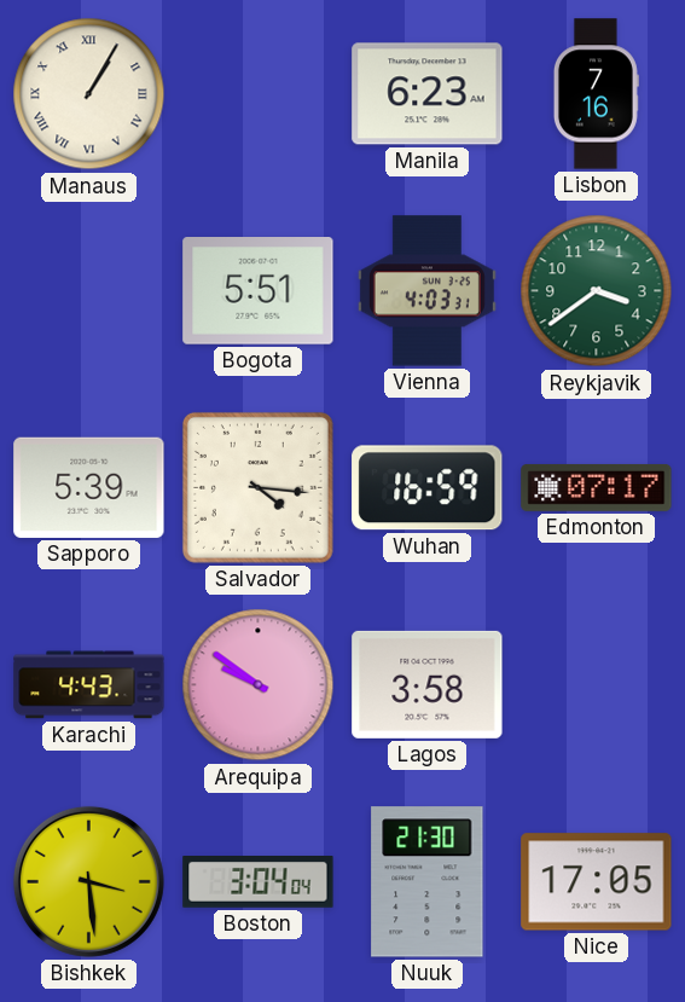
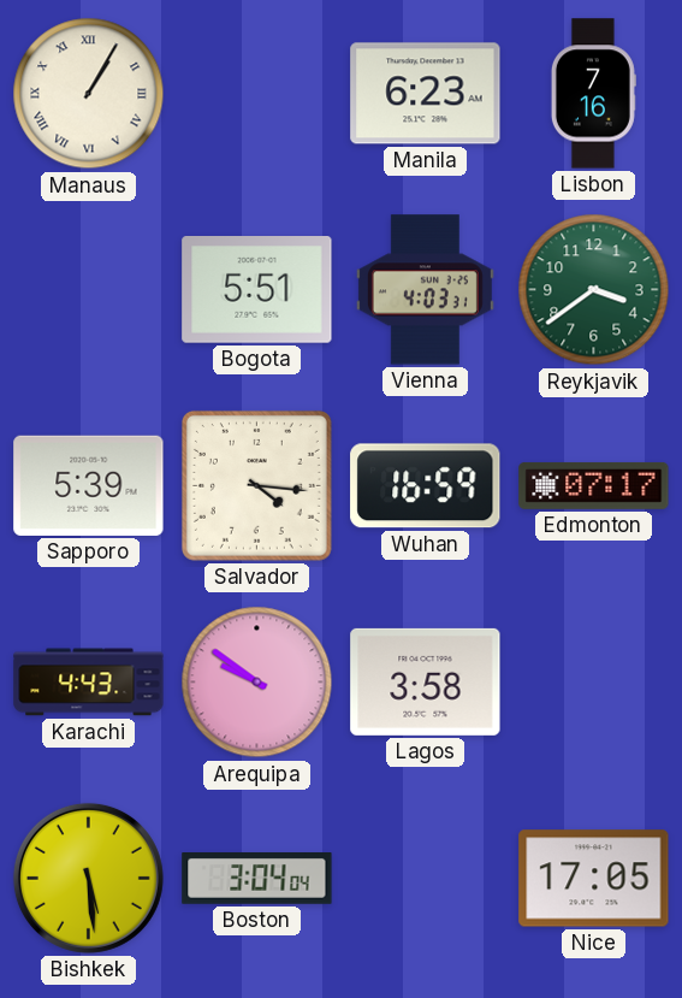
Bishkek: 3:29 -> 5:29
Nuuk: 21:30 -> none
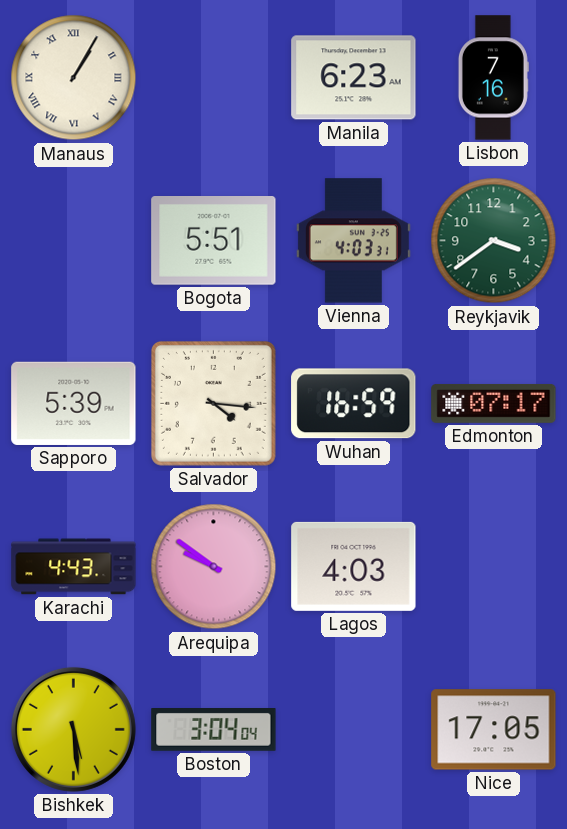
Lagos: 3:58 -> 4:03
